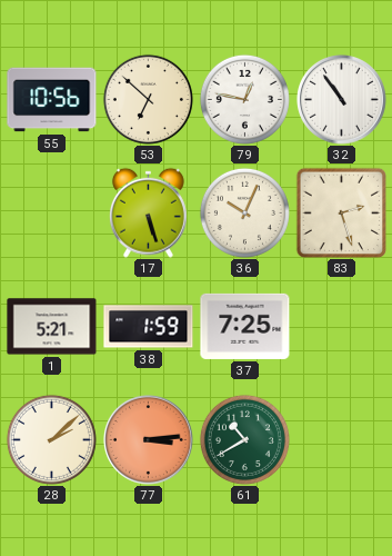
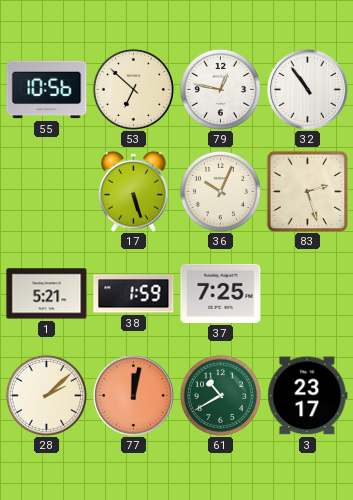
77: 3:14 -> 12:02
3: none -> 23:17
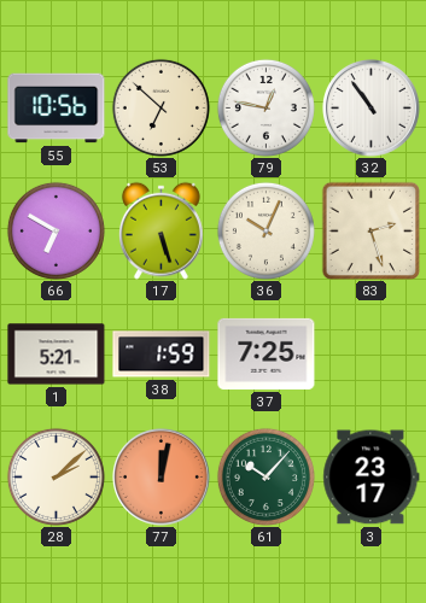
66: none -> 6:50
61: 10:40 -> 10:07
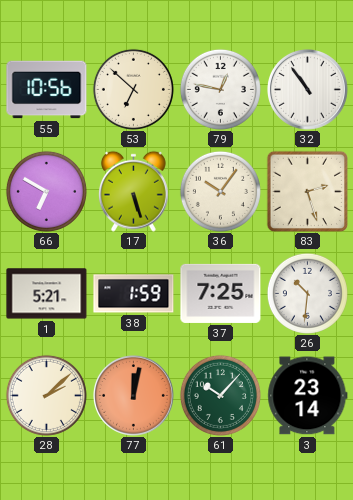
36: 10:04 -> 10:06
26: none -> 10:31
3: 23:17 -> 23:14
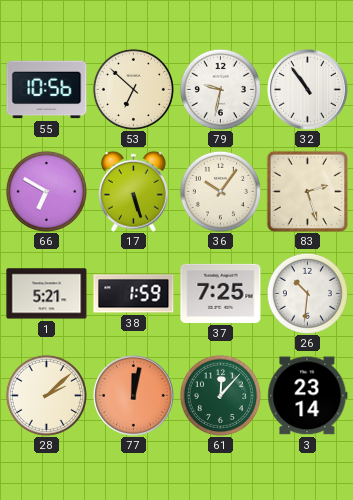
79: 12:47 -> 9:32
61: 10:07 -> 12:07
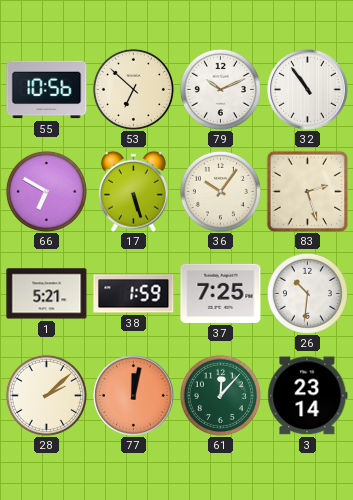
79: 9:32 -> 10:11
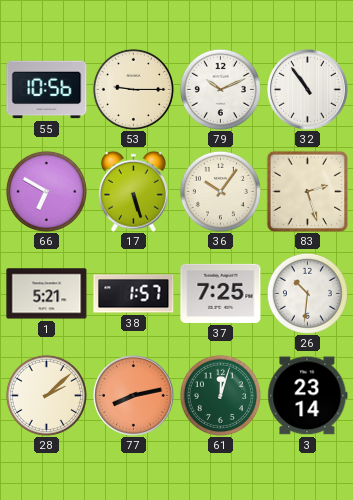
53: 6:52 -> 9:15
38: 1:59 -> 1:57
77: 12:02 -> 8:13
61: 12:07 -> 12:03
